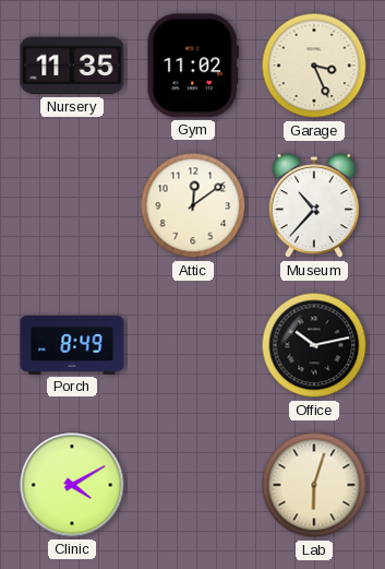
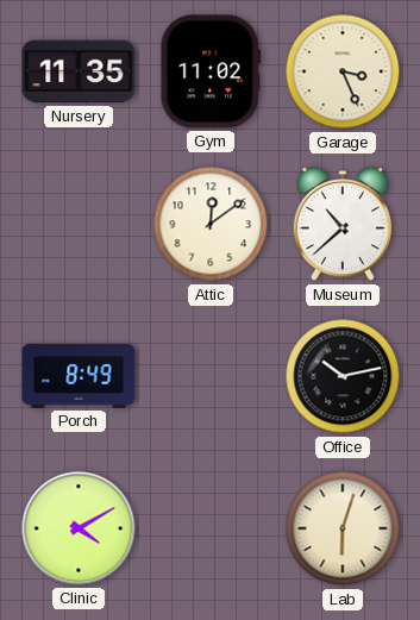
Museum: 10:37 -> 10:38
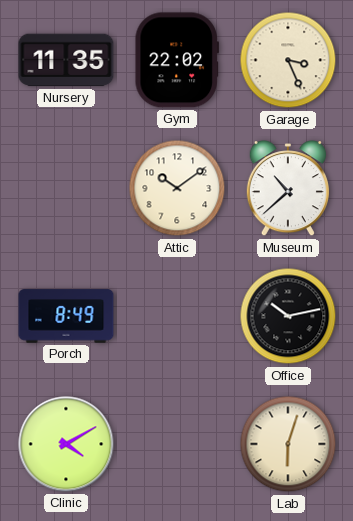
Gym: 11:02 -> 22:02
Attic: 12:09 -> 10:09
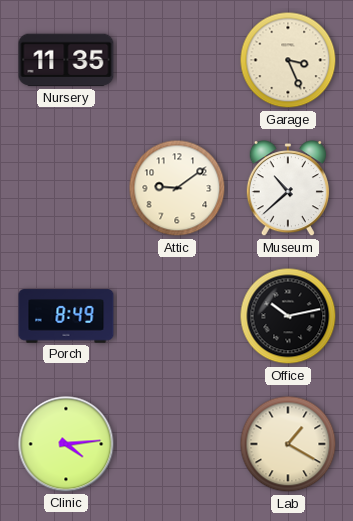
Gym: 22:02 -> none
Attic: 10:09 -> 9:09
Clinic: 4:10 -> 4:14
Lab: 6:03 -> 1:20
